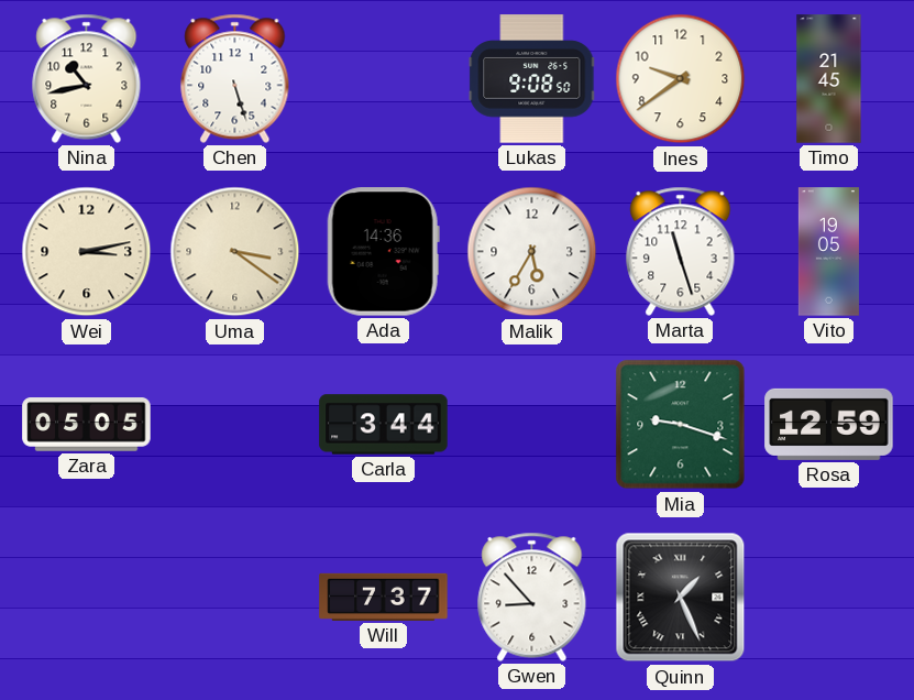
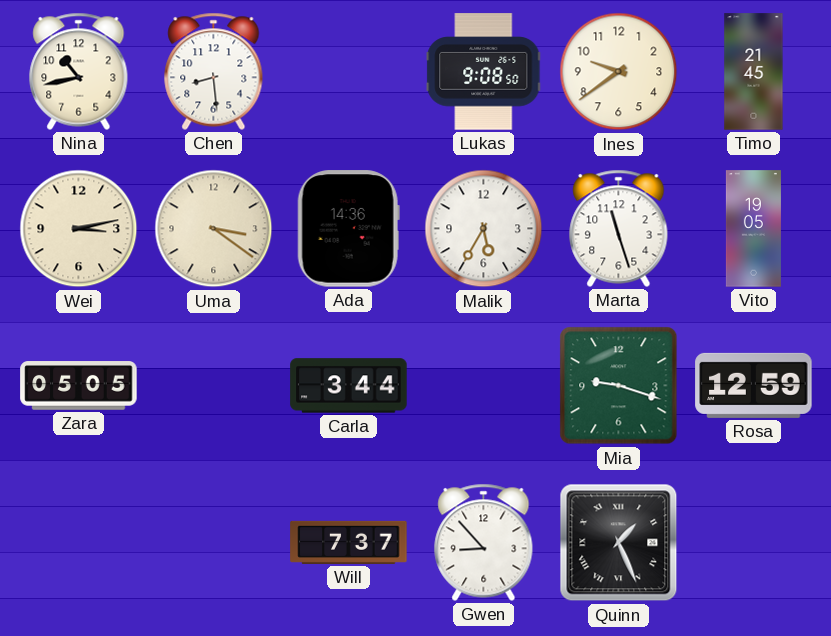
Chen: 5:27 -> 8:29
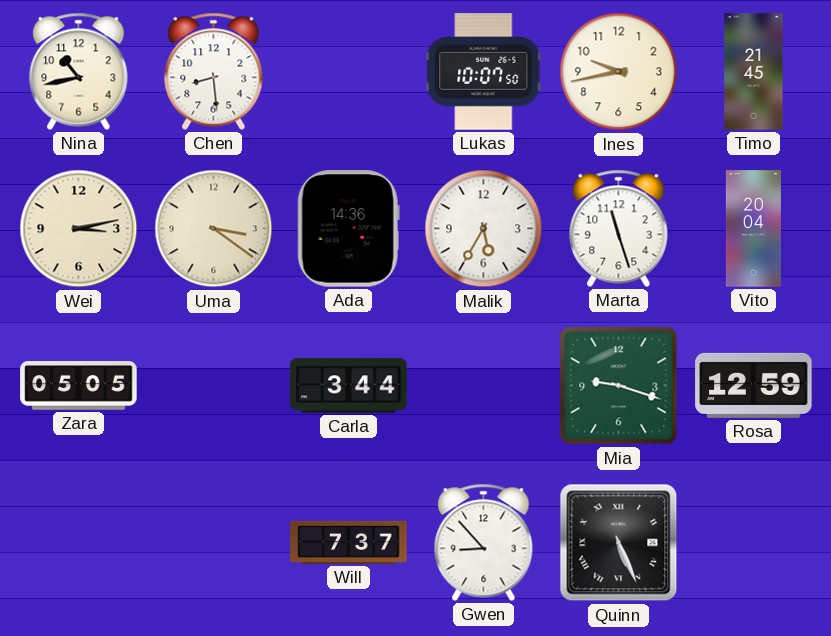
Lukas: 9:08 -> 10:07
Ines: 9:39 -> 9:43
Vito: 19:05 -> 20:04
Quinn: 1:26 -> 5:26
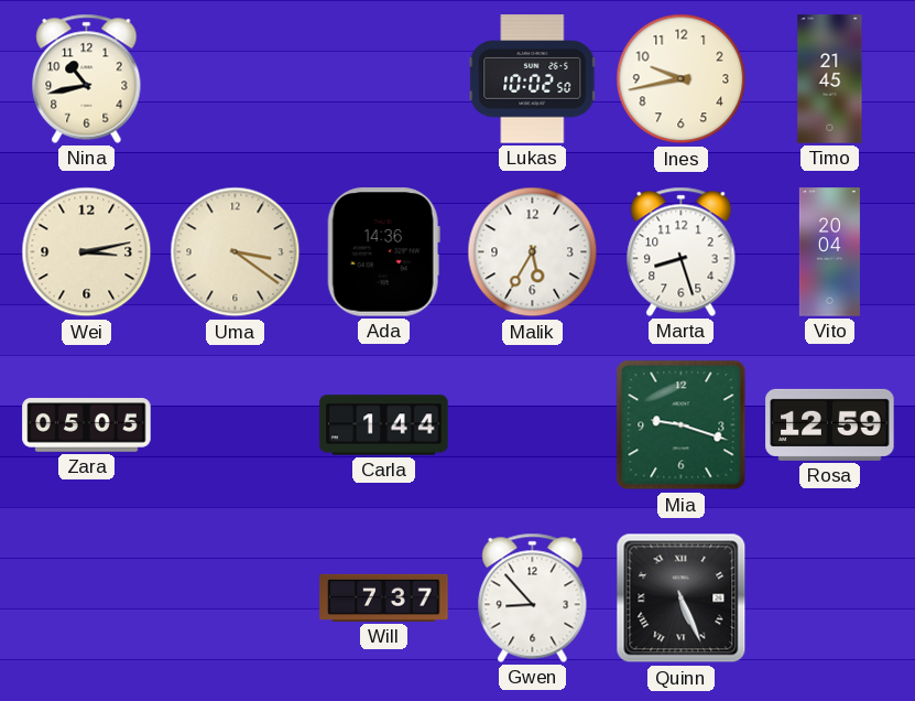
Chen: 8:29 -> none
Lukas: 10:07 -> 10:02
Marta: 11:27 -> 8:27
Carla: 3:44 -> 1:44
